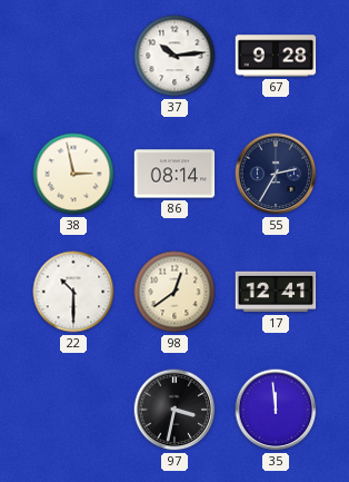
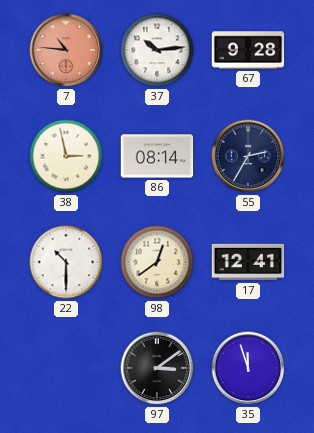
7: none -> 10:46
97: 3:32 -> 3:09
35: 11:59 -> 11:57
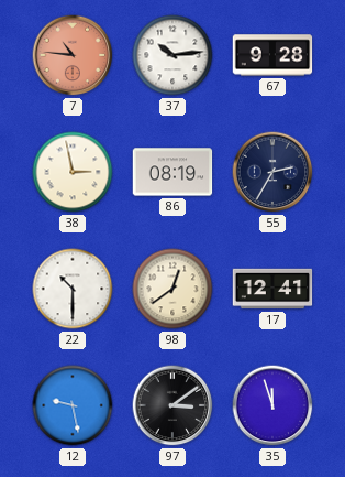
86: 08:14 -> 08:19
12: none -> 9:28
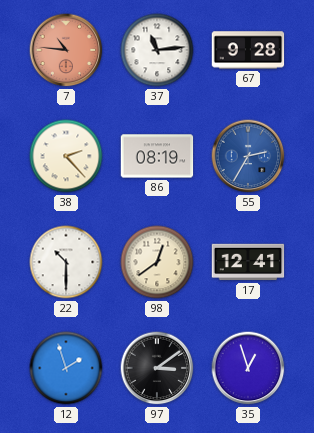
37: 10:14 -> 11:14
38: 2:58 -> 2:23
55 dial: navy -> blue
12: 9:28 -> 1:57
35: 11:57 -> 12:57
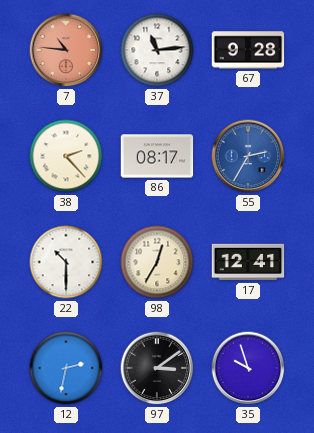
86: 08:19 -> 08:17
98: 12:39 -> 12:35
12: 1:57 -> 2:32
35: 12:57 -> 9:57
